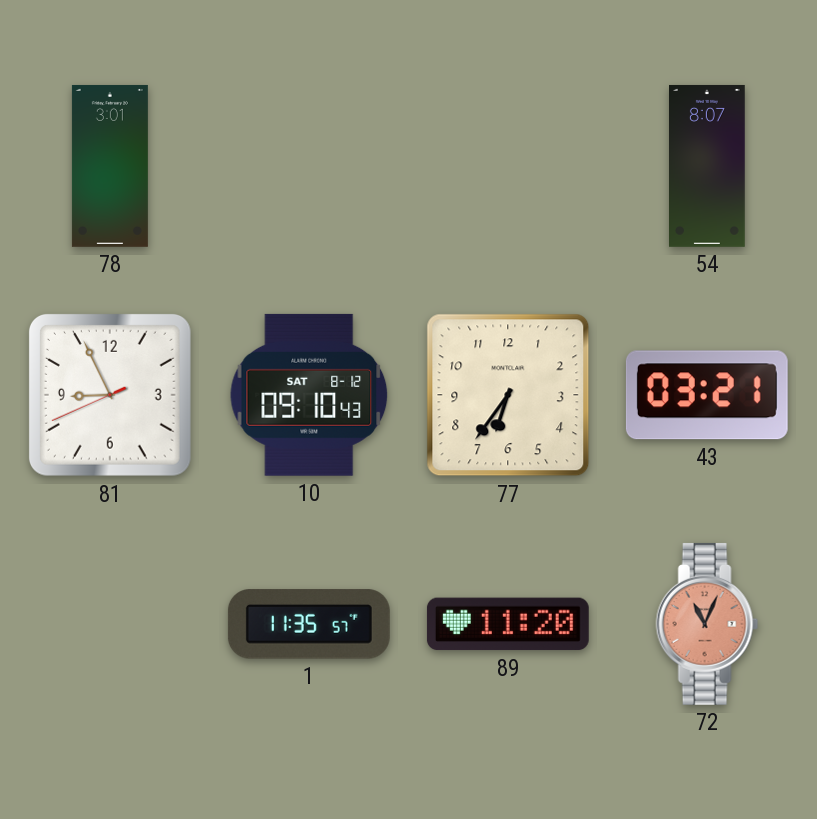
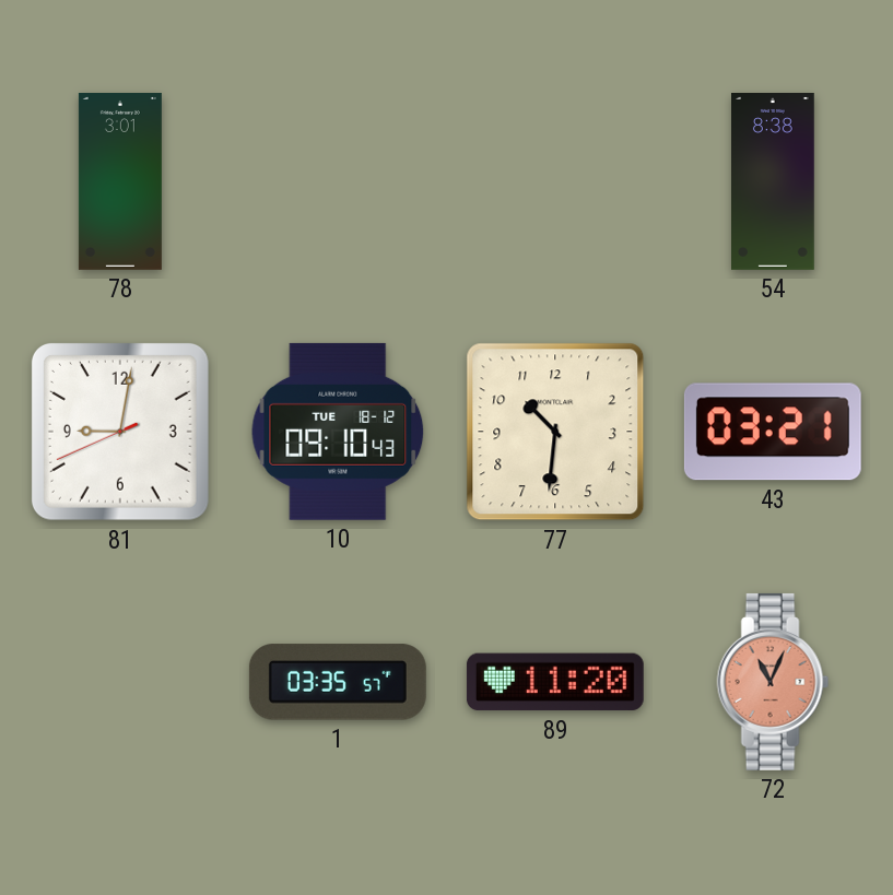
54: 8:07 -> 8:38
81: 8:55 -> 9:01
10 date: SAT 8-12 -> TUE 18-12
77: 6:36 -> 10:31
1: 11:35 -> 03:35
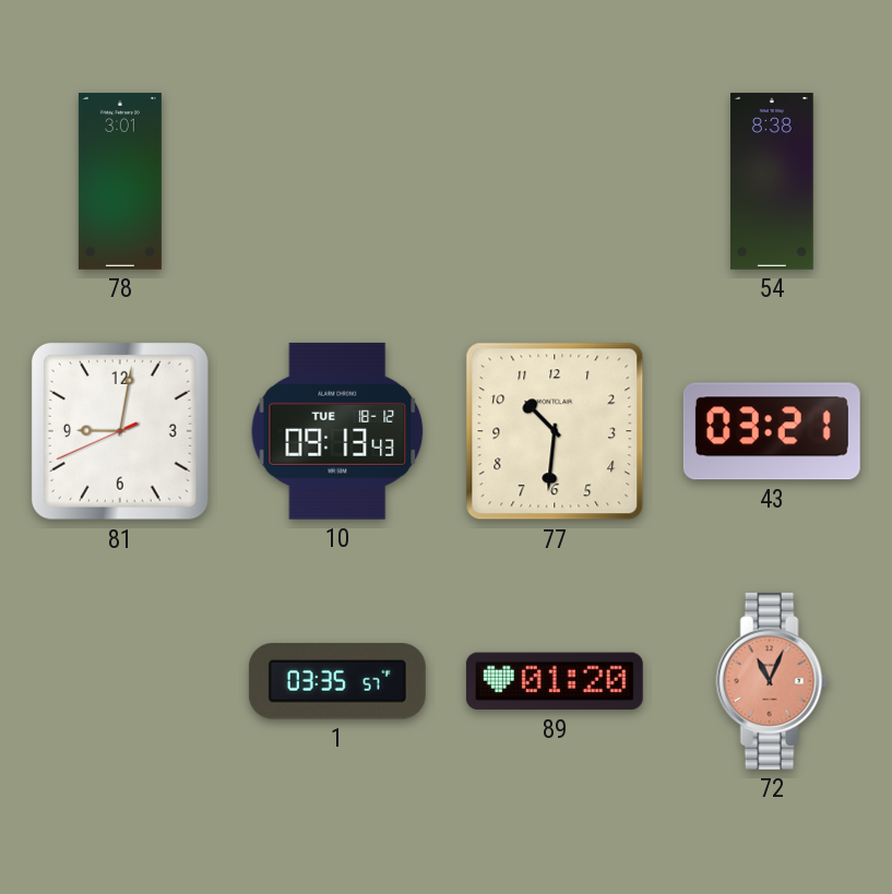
10: 09:10 -> 09:13
89: 11:20 -> 01:20
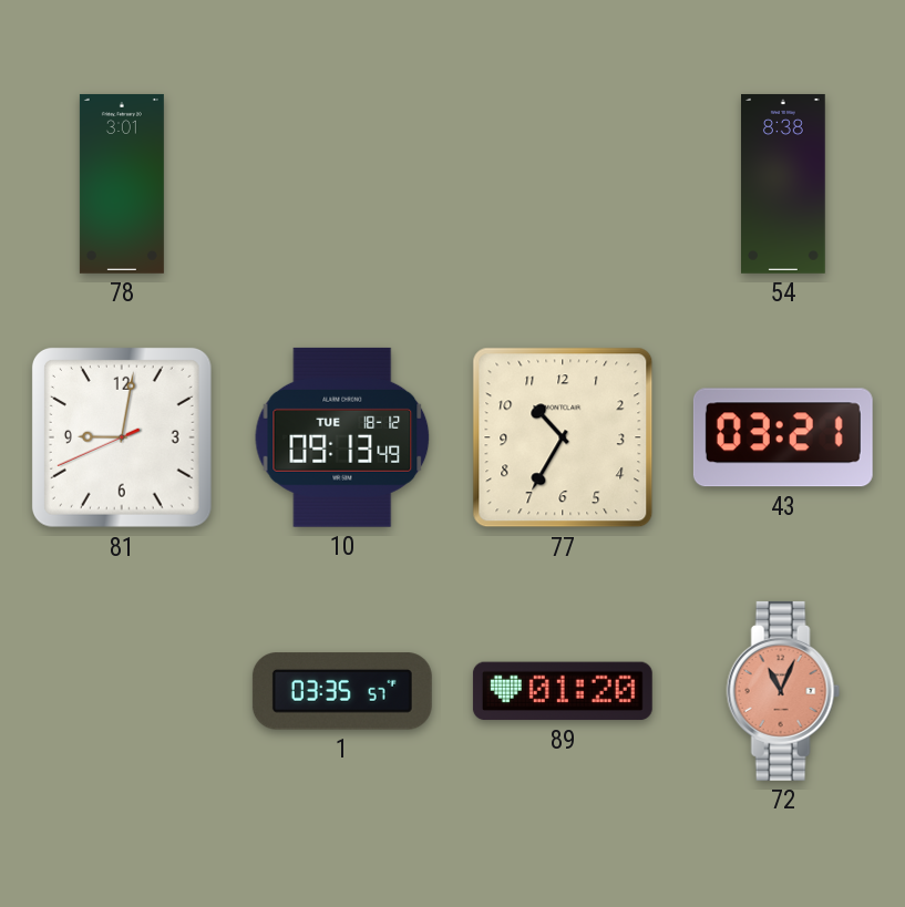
10: 09:13:43 -> 09:13:49
77: 10:31 -> 10:35
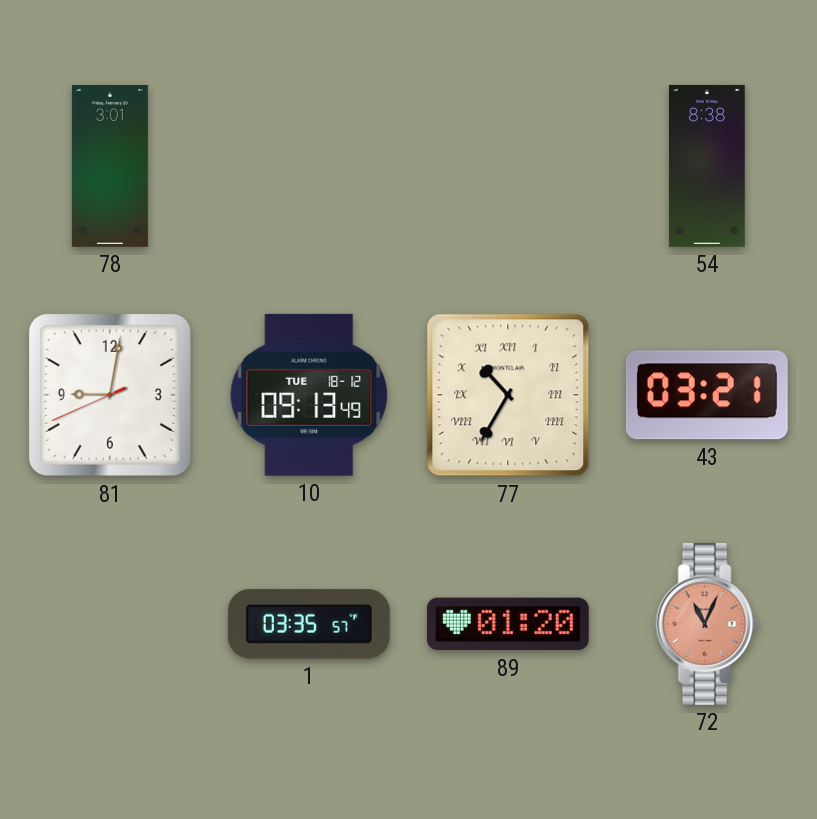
77 numerals: Arabic -> Roman
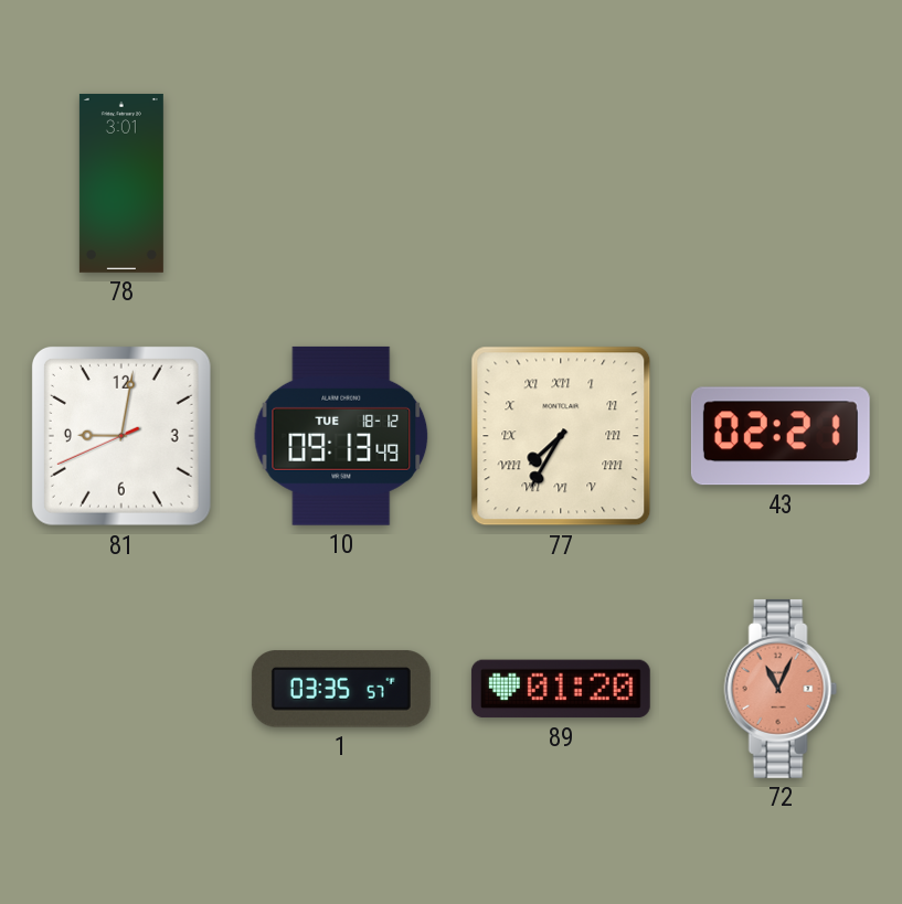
54: 8:38 -> none
77: 10:35 -> 7:35
43: 03:21 -> 02:21
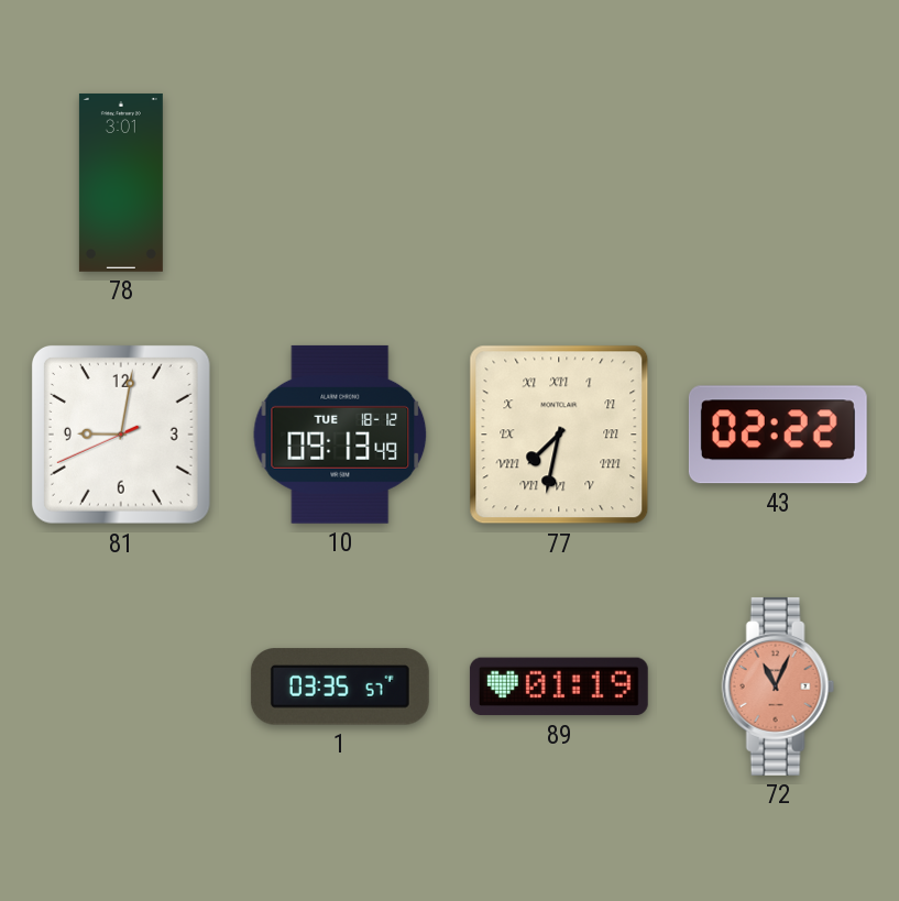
77: 7:35 -> 7:32
43: 02:21 -> 02:22
89: 01:20 -> 01:19
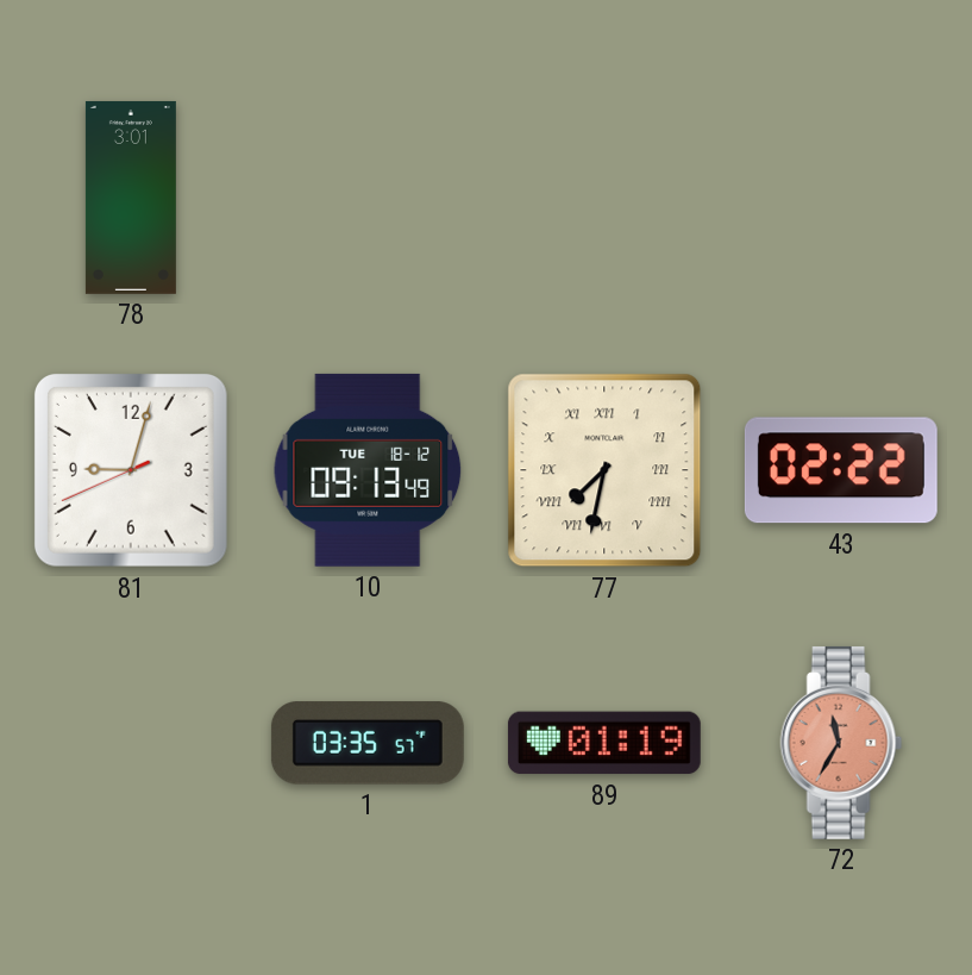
81: 9:01 -> 9:02
72: 11:04 -> 11:35
